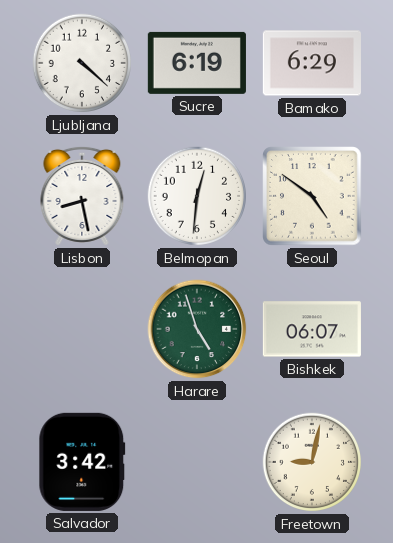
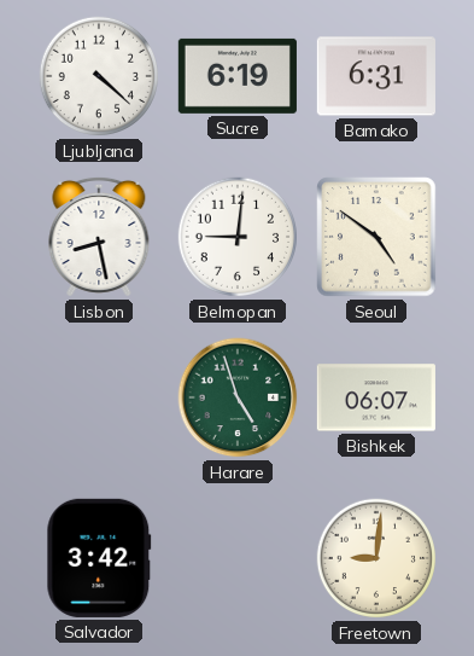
Bamako: 6:29 -> 6:31
Belmopan: 12:31 -> 9:01
Freetown: 9:02 -> 9:01
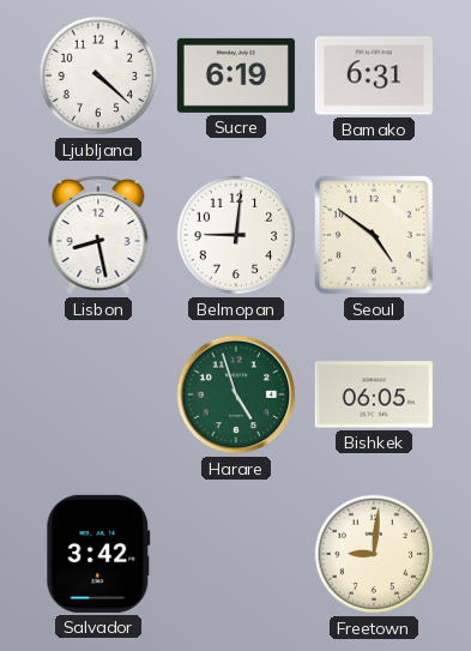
Bishkek: 06:07 -> 06:05
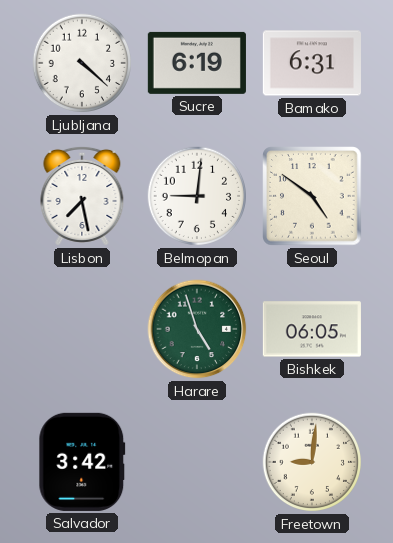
Lisbon: 8:28 -> 7:28
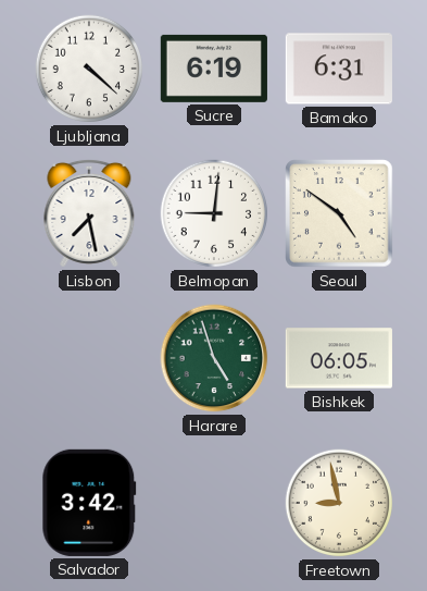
Freetown: 9:01 -> 8:58
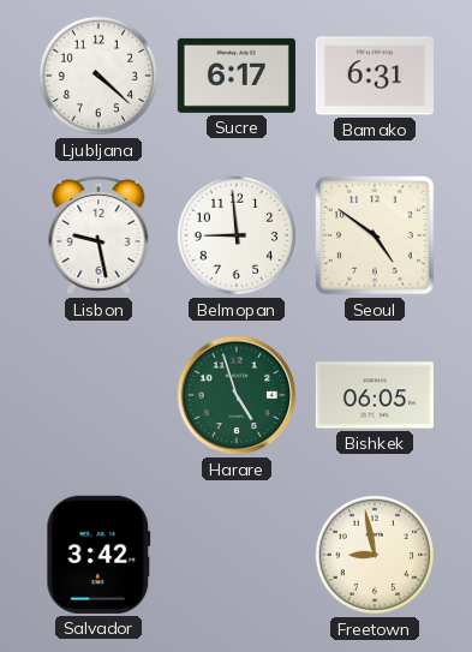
Sucre: 6:19 -> 6:17
Lisbon: 7:28 -> 9:28
Belmopan: 9:01 -> 8:59
